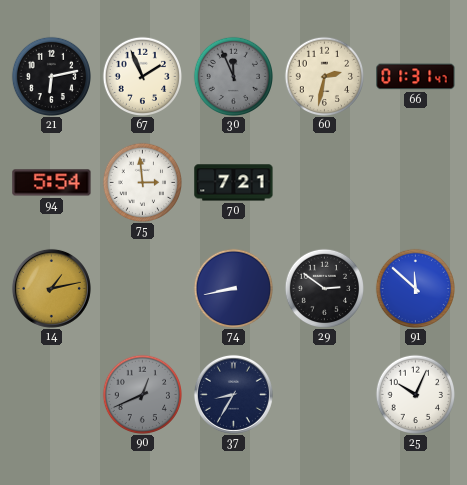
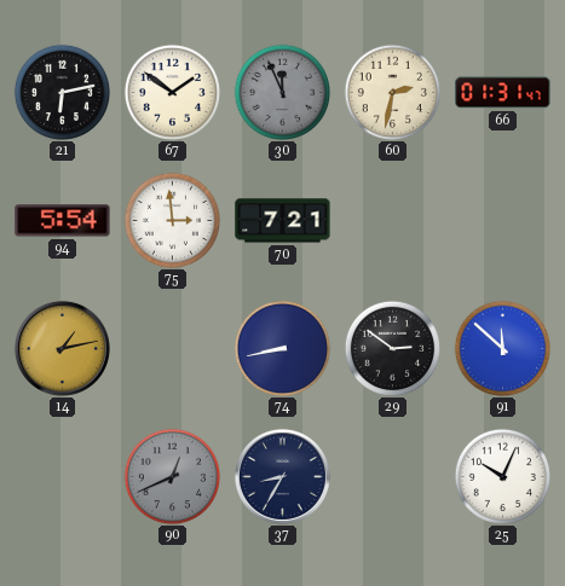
67: 1:56 -> 1:51
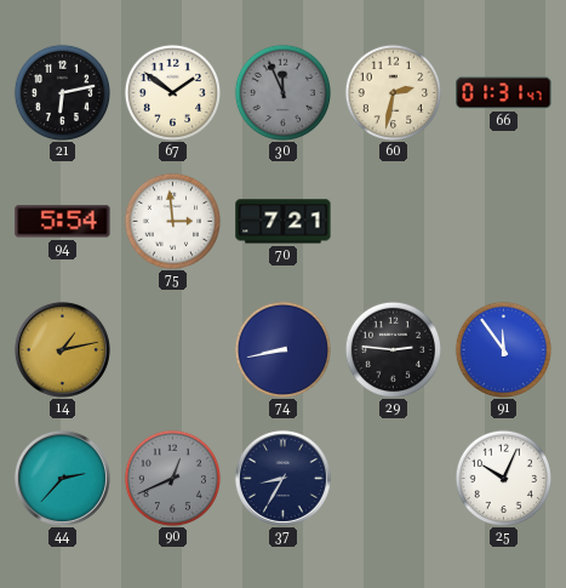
29: 2:51 -> 2:46
91: 11:52 -> 11:54
44: none -> 2:37
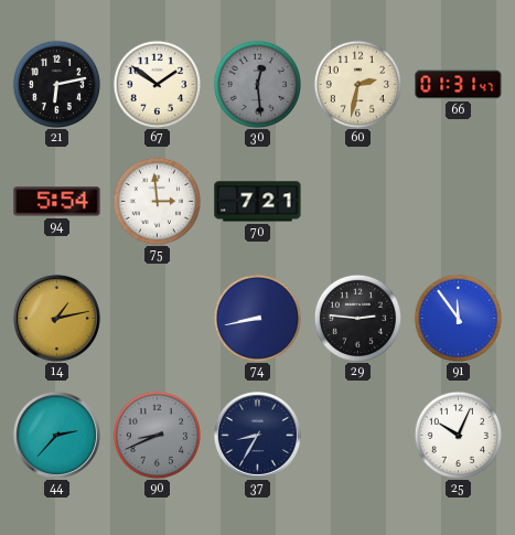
30: 11:56 -> 12:29
90: 12:41 -> 8:41
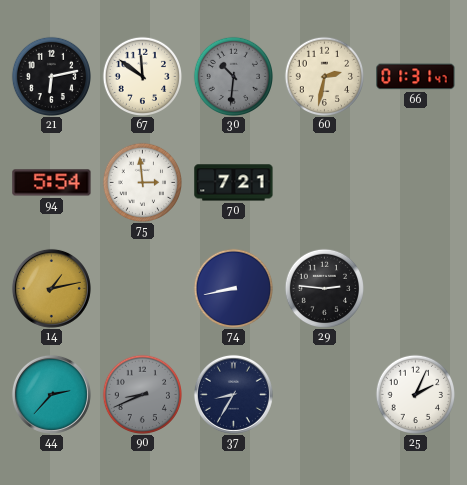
67: 1:51 -> 11:51
30: 12:29 -> 10:31
91: 11:54 -> none
25: 10:04 -> 2:04
